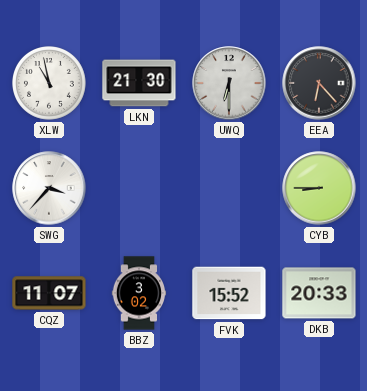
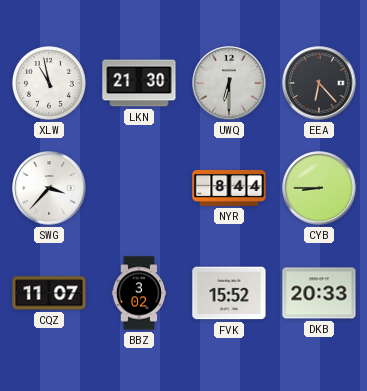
NYR: none -> 8:44
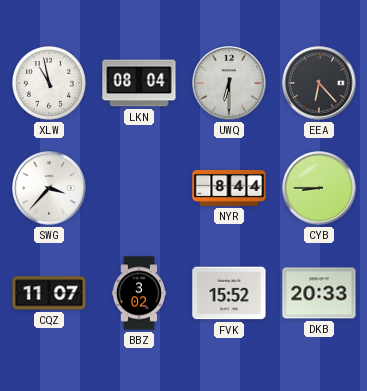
LKN: 21:30 -> 08:04
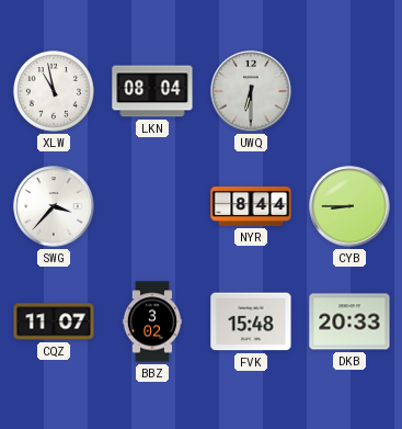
EEA: 6:23 -> none
FVK: 15:52 -> 15:48
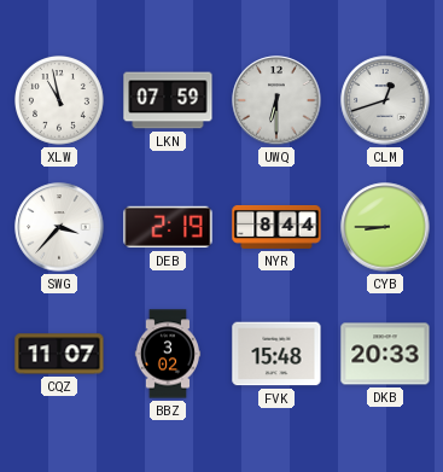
LKN: 08:04 -> 07:59
CLM: none -> 12:42
DEB: none -> 2:19
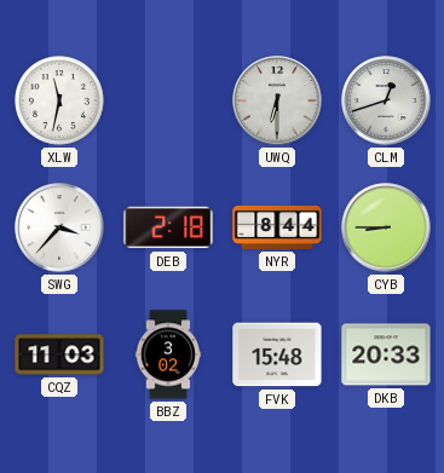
XLW: 10:58 -> 11:32
LKN: 07:59 -> none
DEB: 2:19 -> 2:18
CQZ: 11:07 -> 11:03
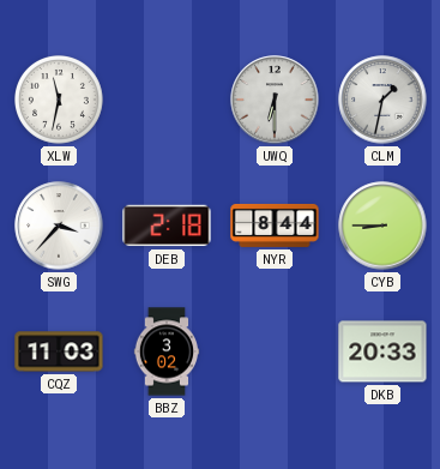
CLM: 12:42 -> 1:32
FVK: 15:48 -> none
